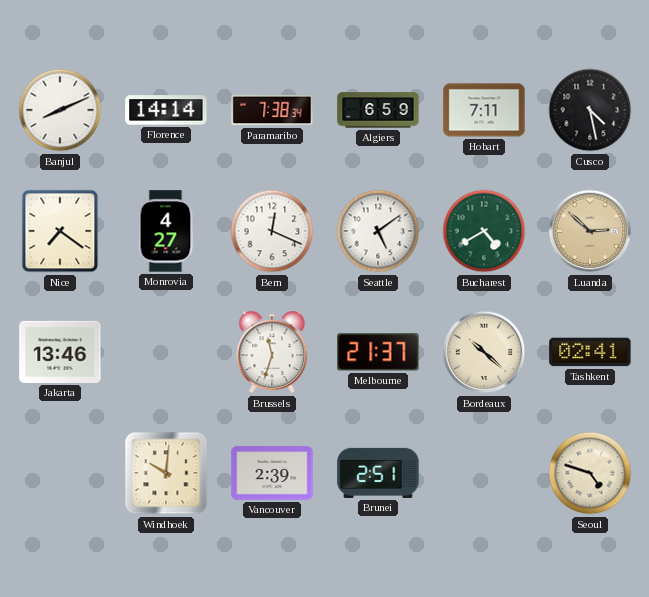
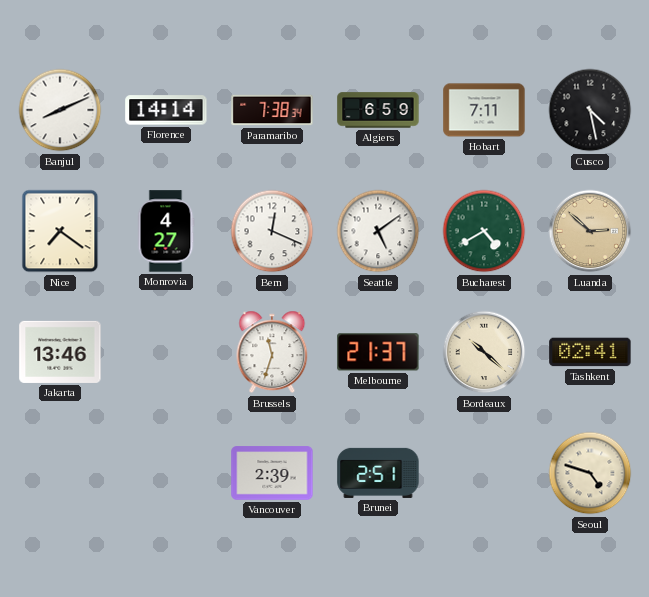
Windhoek: 10:01 -> none
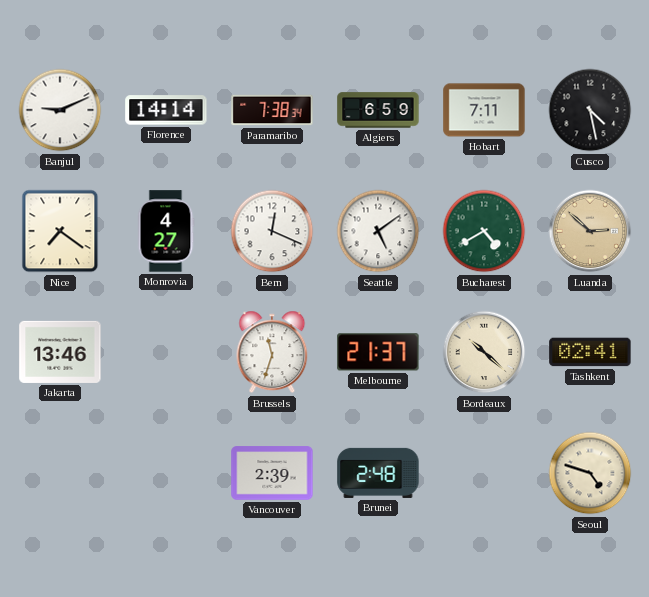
Banjul: 8:11 -> 9:11
Brunei: 2:51 -> 2:48
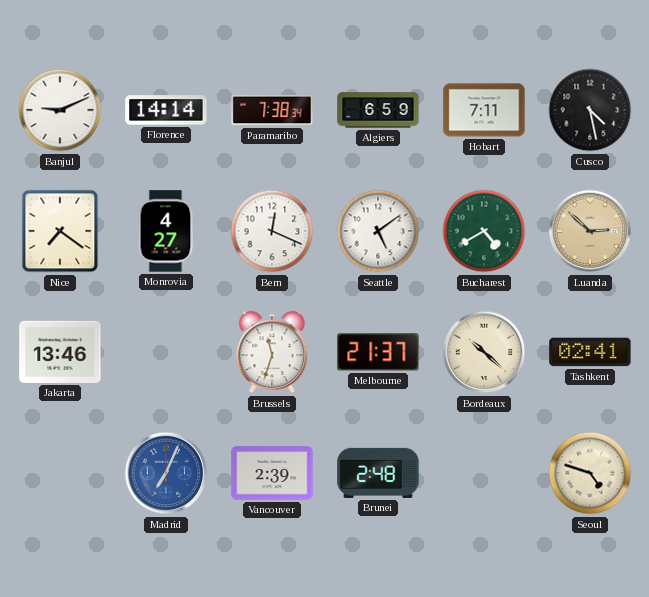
Madrid: none -> 7:04
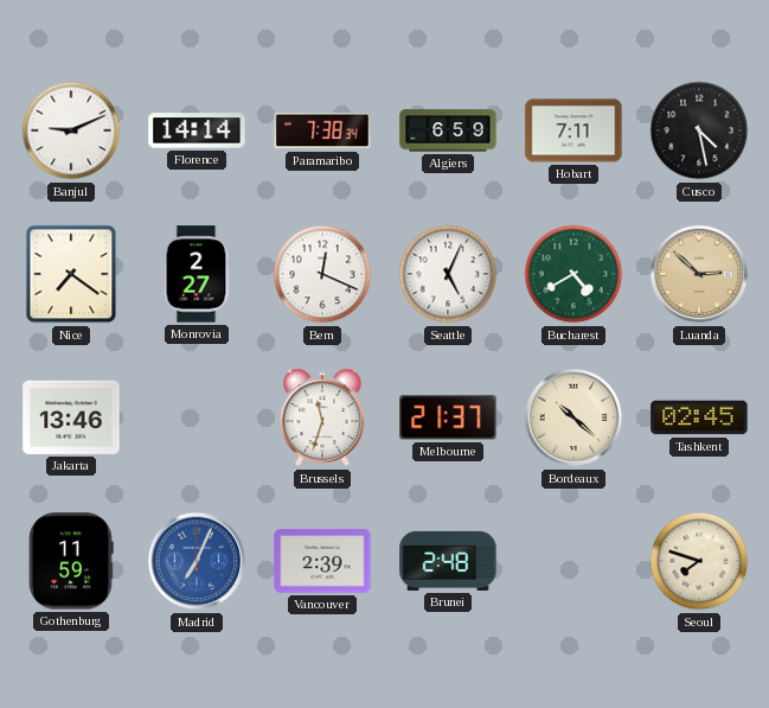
Monrovia: 4:27 -> 2:27
Seattle: 5:09 -> 5:04
Tashkent: 02:41 -> 02:45
Gothenburg: none -> 11:59
Seoul: 4:48 -> 7:48
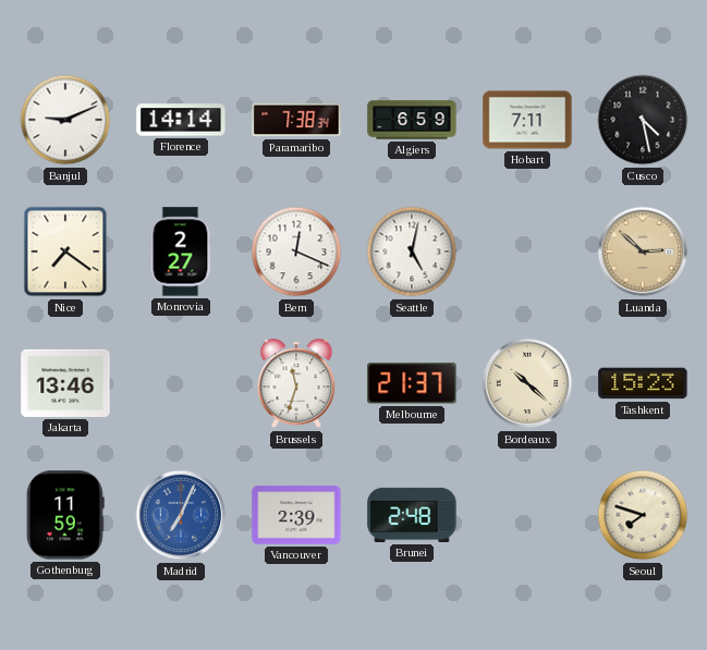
Seattle: 5:04 -> 5:02
Bucharest: 4:40 -> none
Tashkent: 02:45 -> 15:23
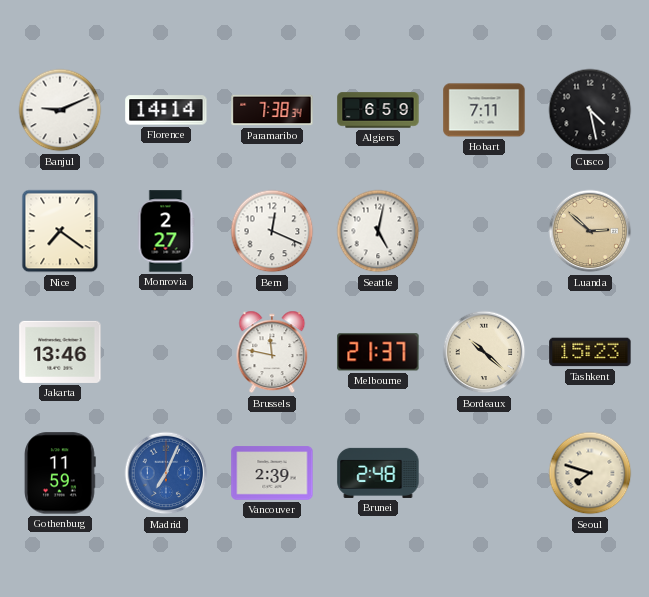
Brussels: 11:33 -> 11:47
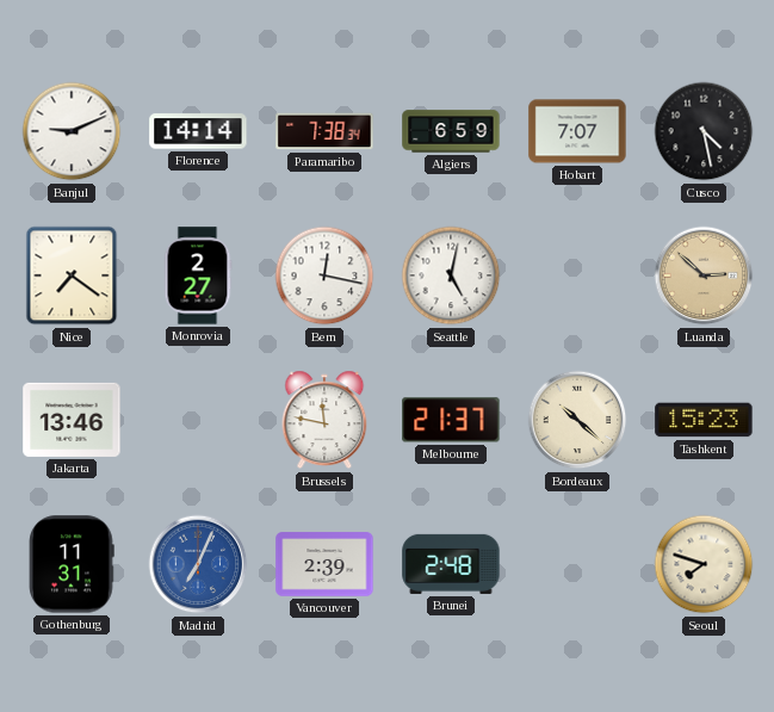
Hobart: 7:11 -> 7:07
Bern: 12:19 -> 12:17
Gothenburg: 11:59 -> 11:31
